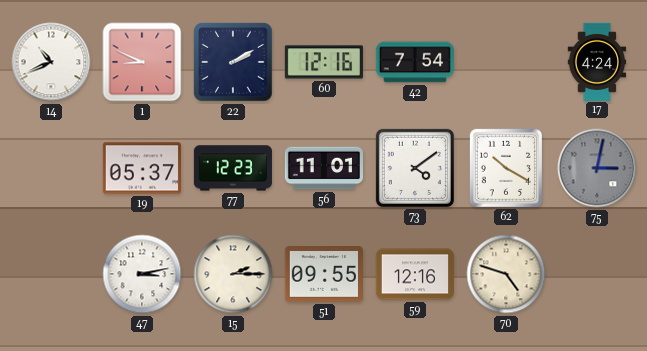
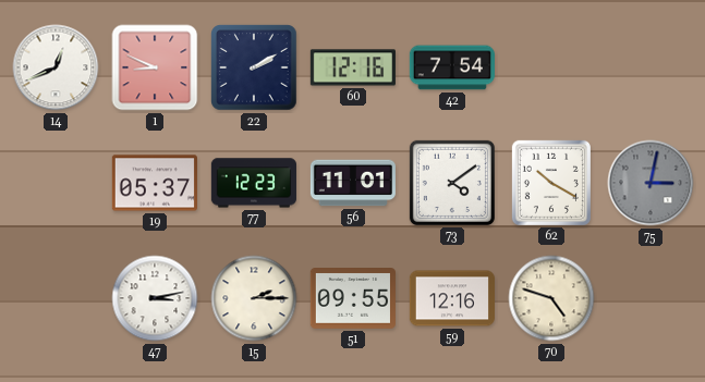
14: 10:41 -> 12:41
17: 4:24 -> none
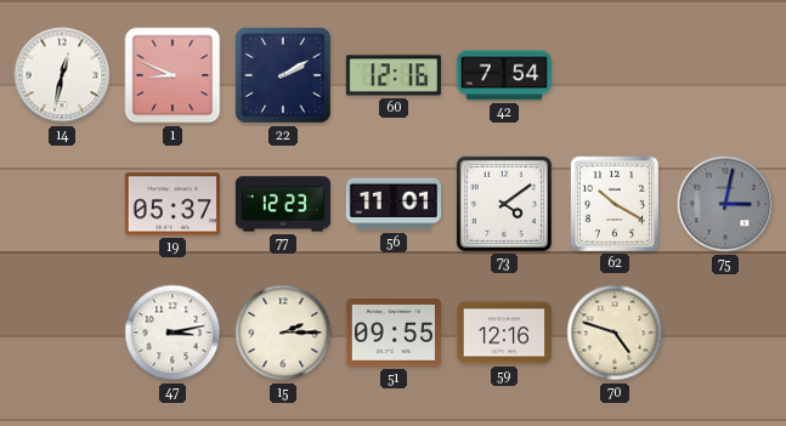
14: 12:41 -> 12:32
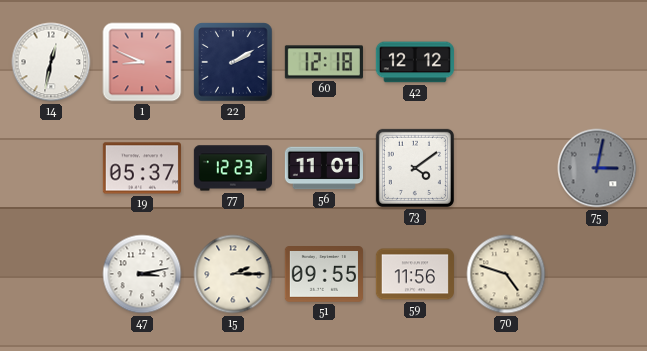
60: 12:16 -> 12:18
42: 7:54 -> 12:12
62: 10:20 -> none
59: 12:16 -> 11:56
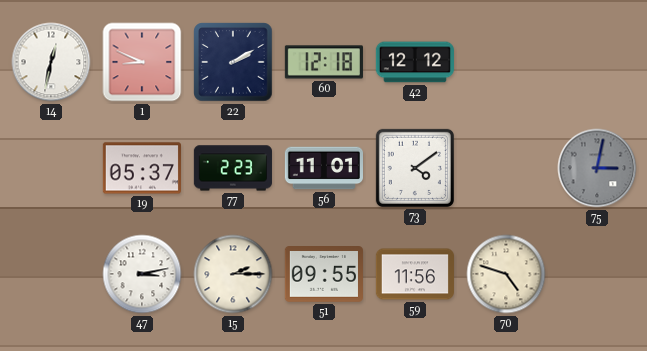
77: 12:23 -> 2:23
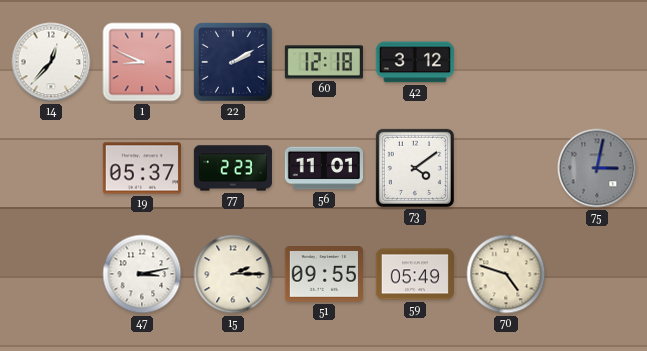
14: 12:32 -> 12:37
42: 12:12 -> 3:12
59: 11:56 -> 05:49
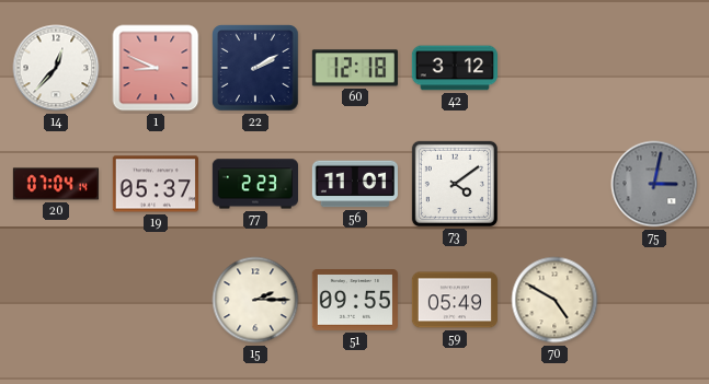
20: none -> 07:04
47: 3:13 -> none
70: 4:48 -> 4:50
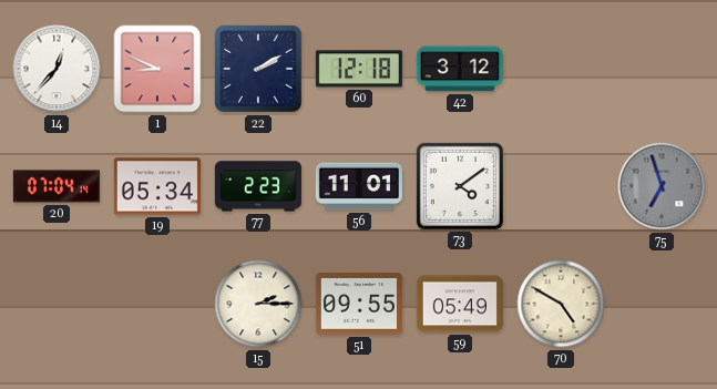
19: 05:37 -> 05:34
75: 3:02 -> 6:57
